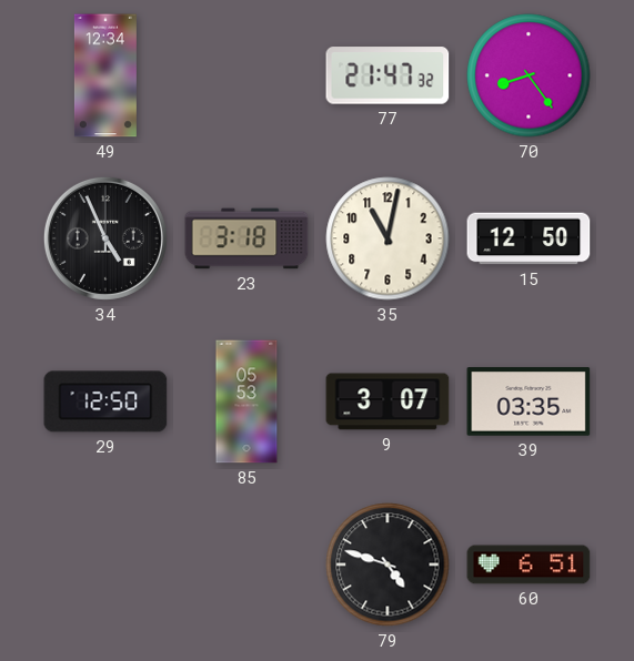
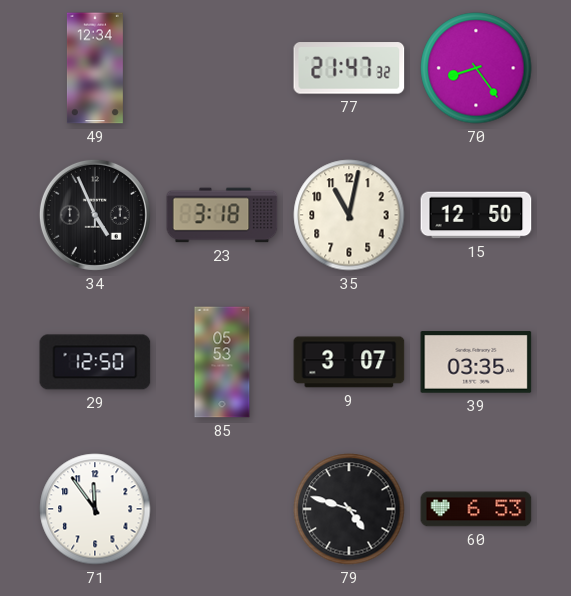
71: none -> 11:54
60: 6:51 -> 6:53
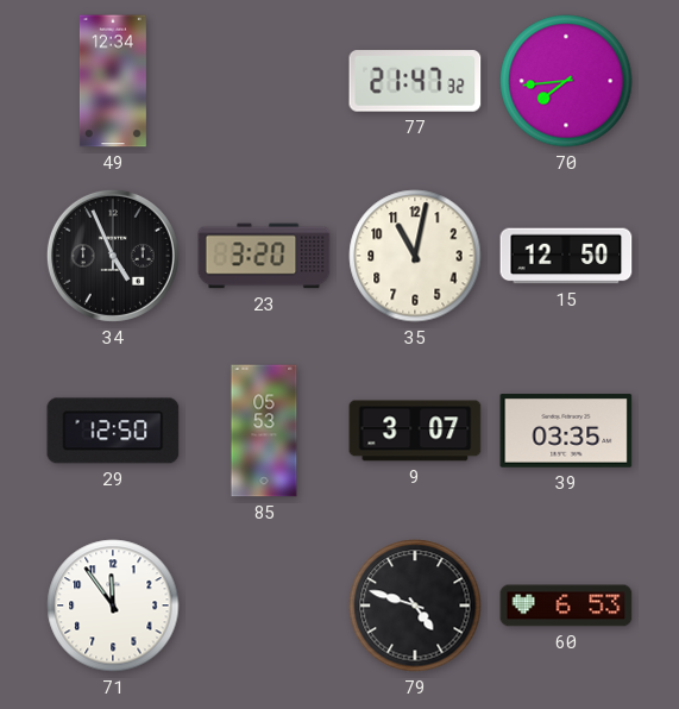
70: 8:24 -> 7:44
23: 3:18 -> 3:20
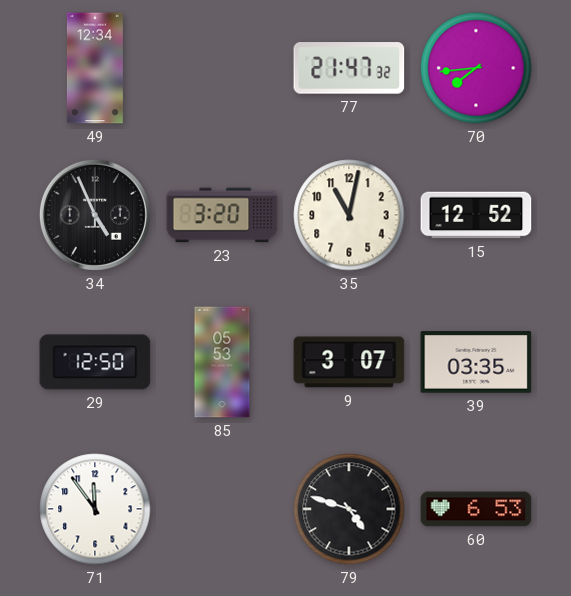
15: 12:50 -> 12:52
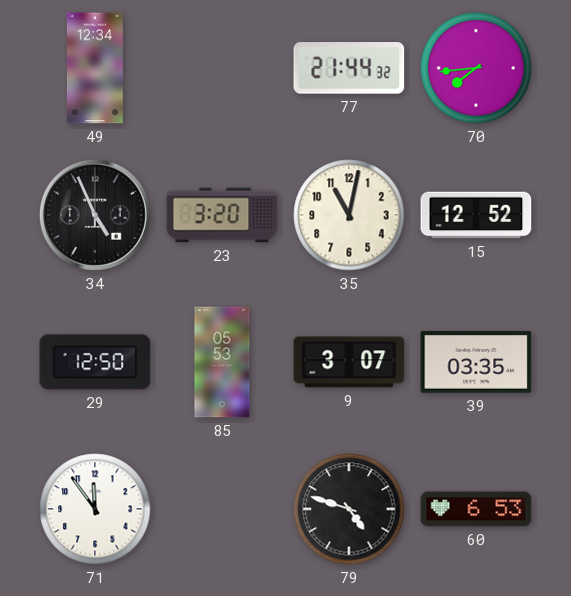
77: 21:47 -> 21:44
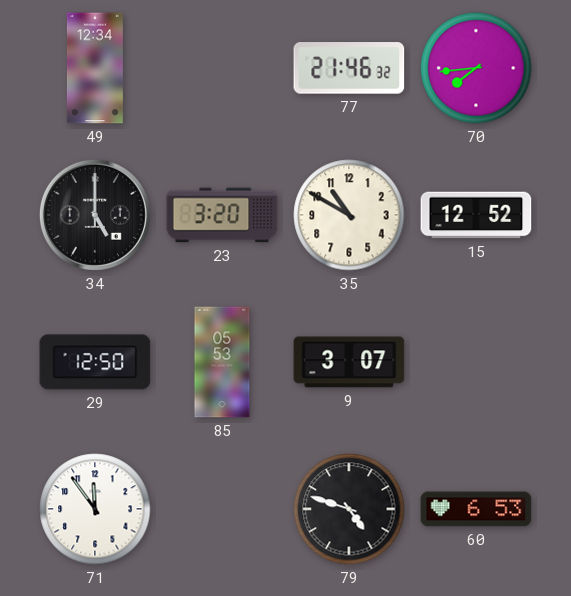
77: 21:44 -> 21:46
34: 4:56 -> 5:00
35: 11:02 -> 10:50
39: 03:35 -> none
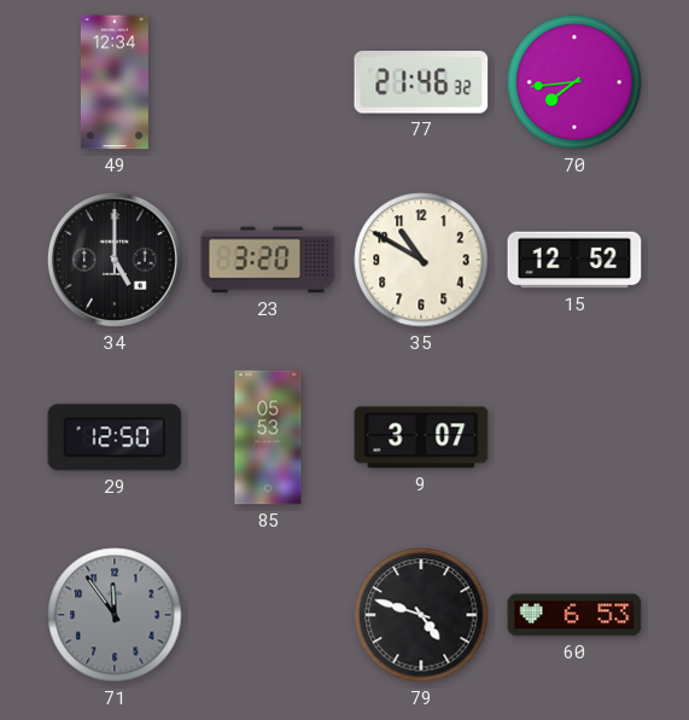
71 dial: white -> grey
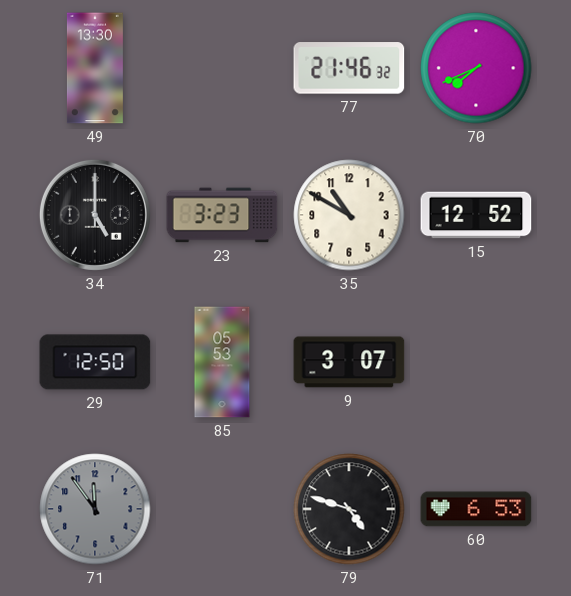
49: 12:34 -> 13:30
70: 7:44 -> 7:41
23: 3:20 -> 3:23
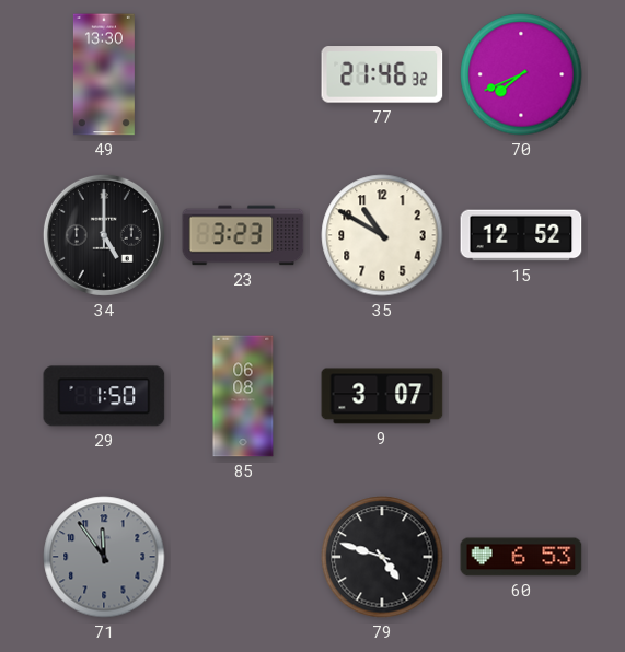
29: 12:50 -> 1:50
85: 05:53 -> 06:08
